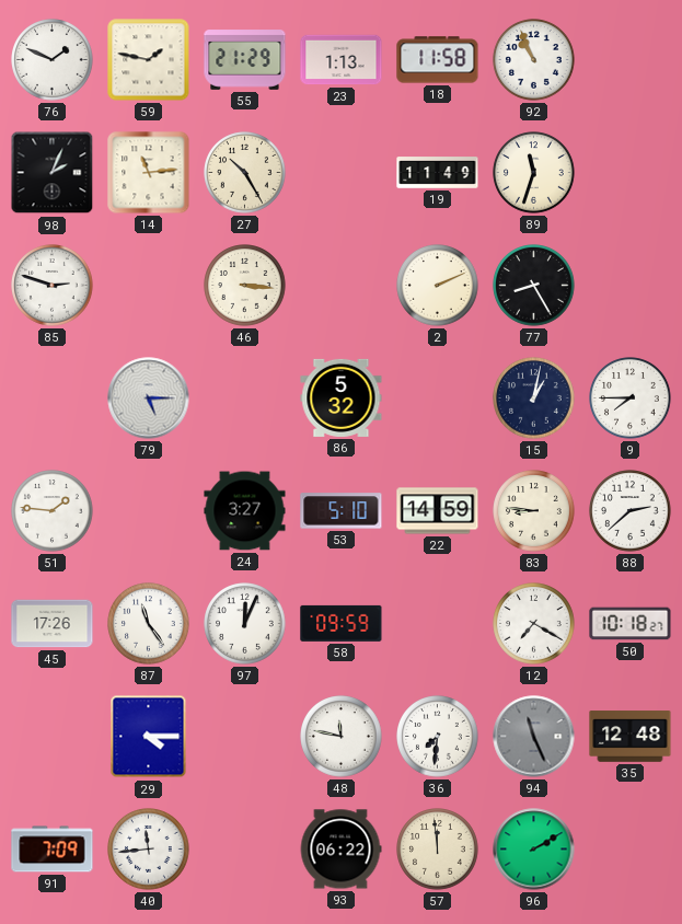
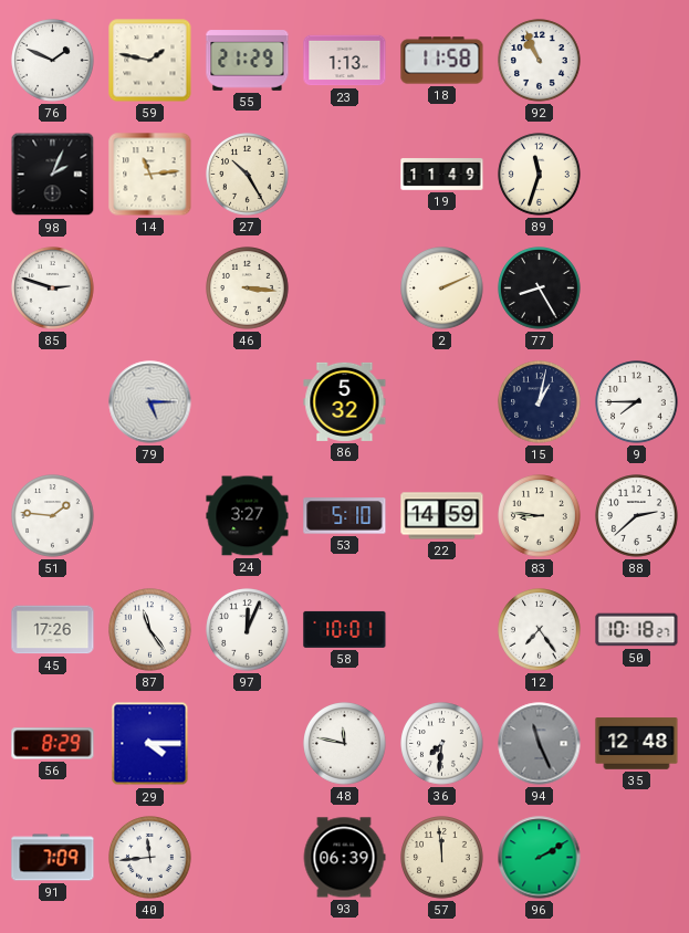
58: 09:59 -> 10:01
12: 7:20 -> 7:24
56: none -> 8:29
93: 06:22 -> 06:39
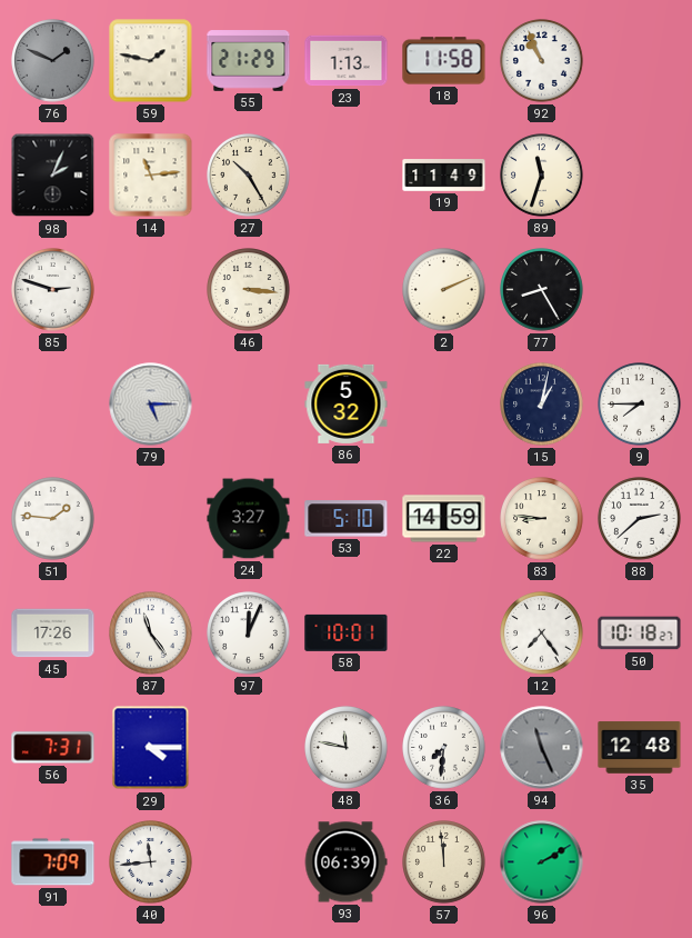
76 dial: white -> grey
56: 8:29 -> 7:31
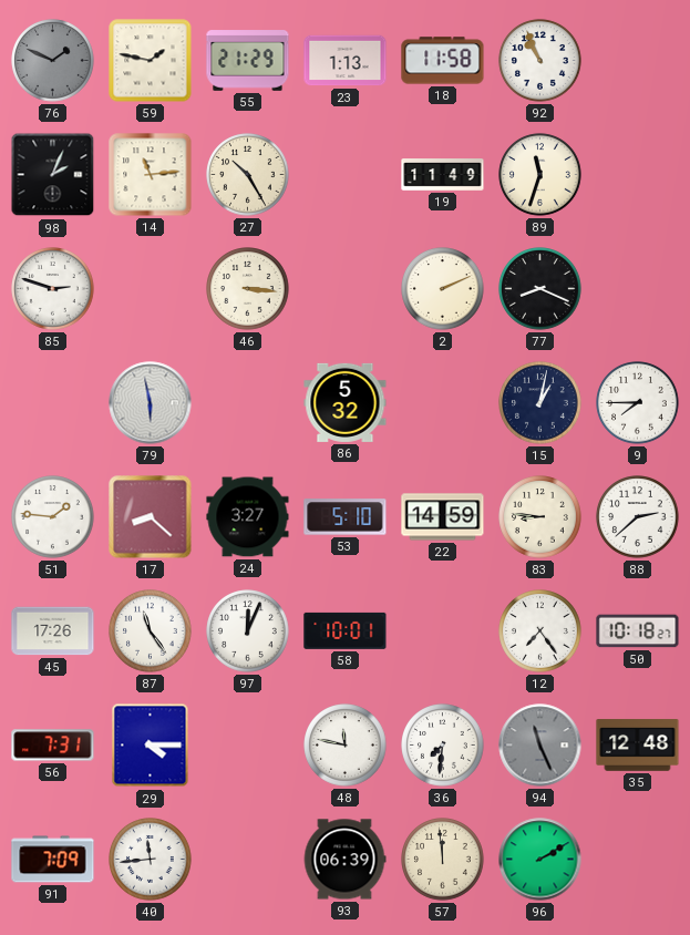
77: 8:25 -> 8:19
79: 5:15 -> 5:58
17: none -> 8:22
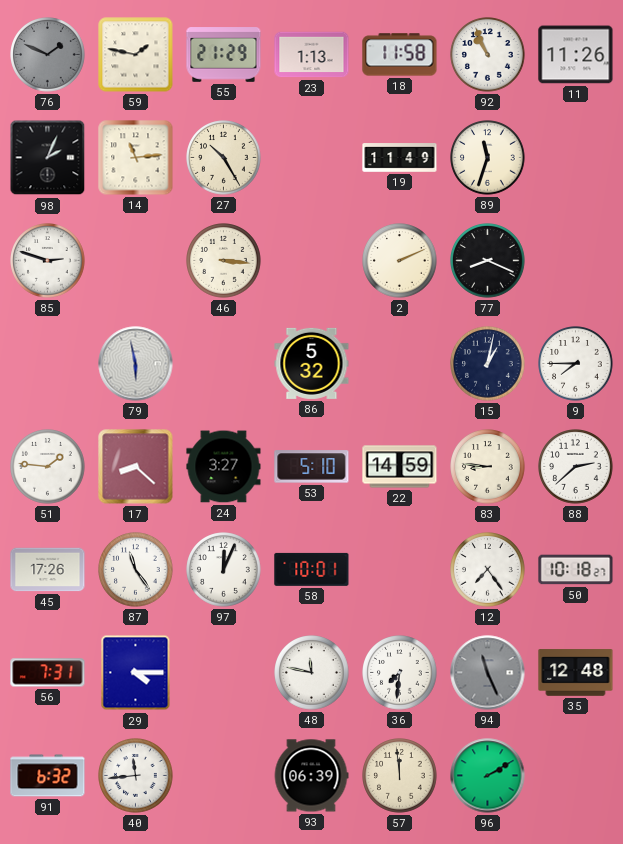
11: none -> 11:26
91: 7:09 -> 6:32
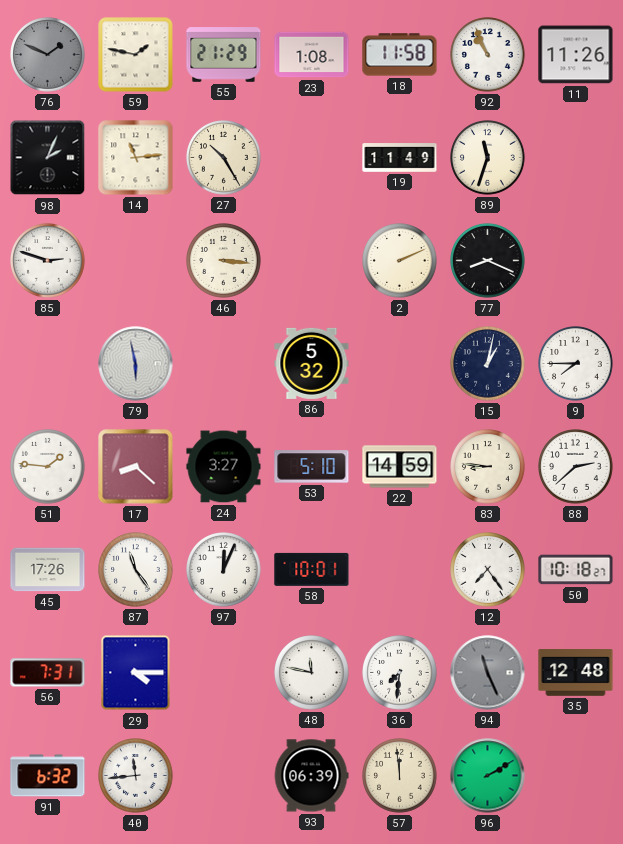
23: 1:13 -> 1:08
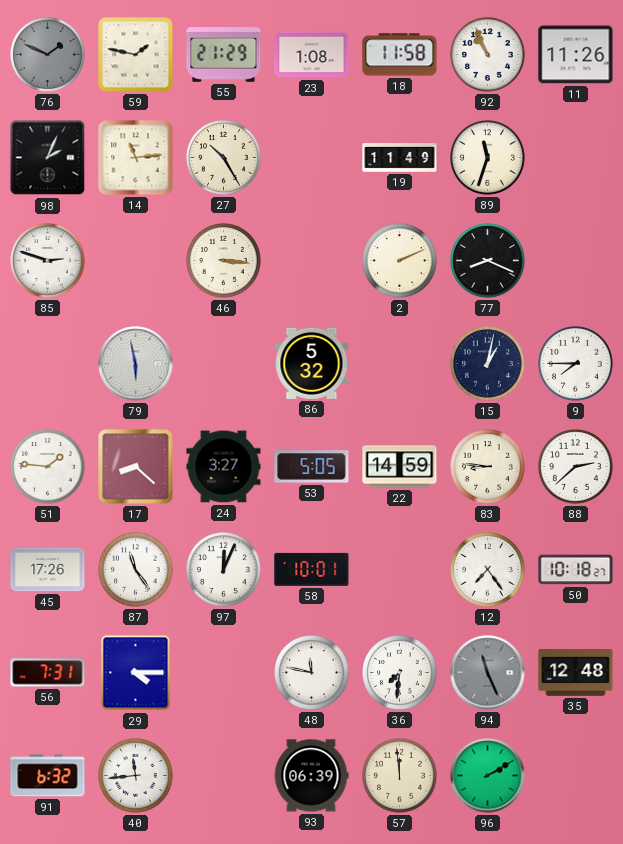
53: 5:10 -> 5:05
